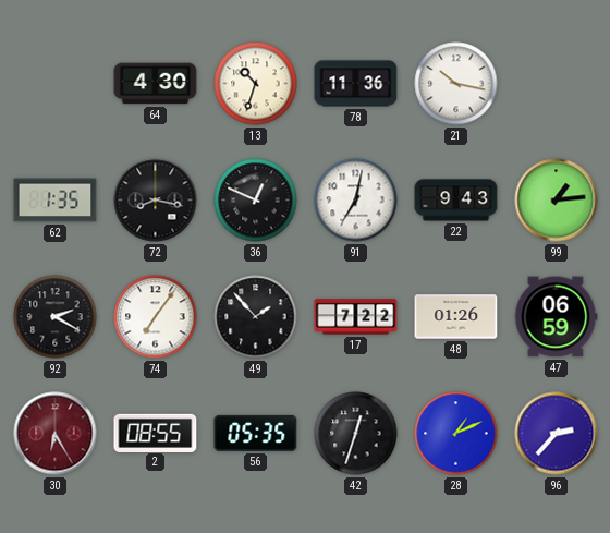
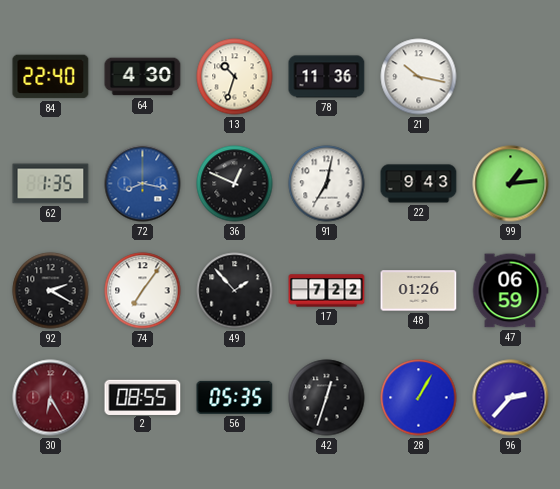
84: none -> 22:40
72 dial: black -> blue
28: 1:11 -> 1:05
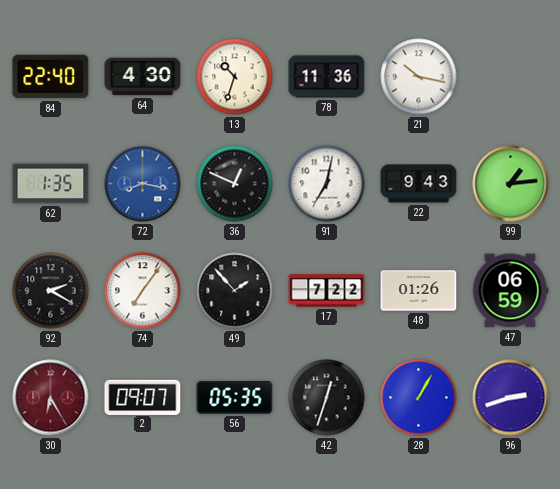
2: 08:55 -> 09:07
96: 2:37 -> 2:42
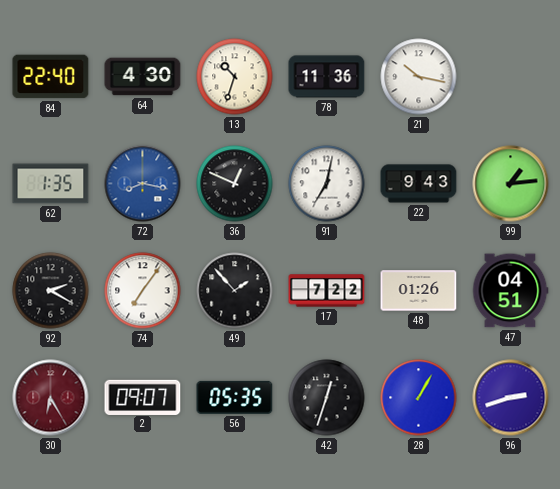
47: 06:59 -> 04:51
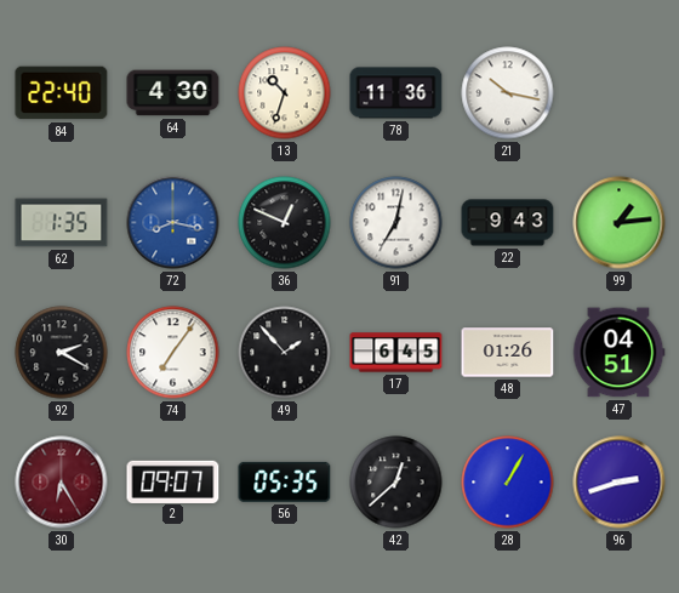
17: 7:22 -> 6:45
42: 12:33 -> 12:38
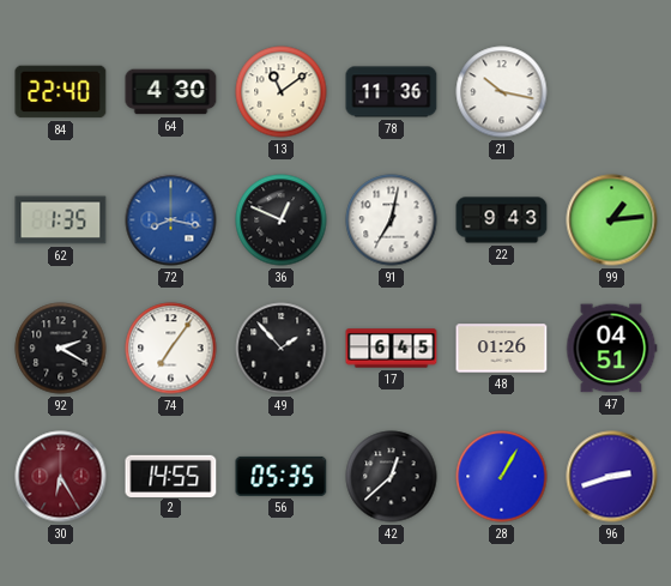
13: 10:33 -> 11:09
2: 09:07 -> 14:55
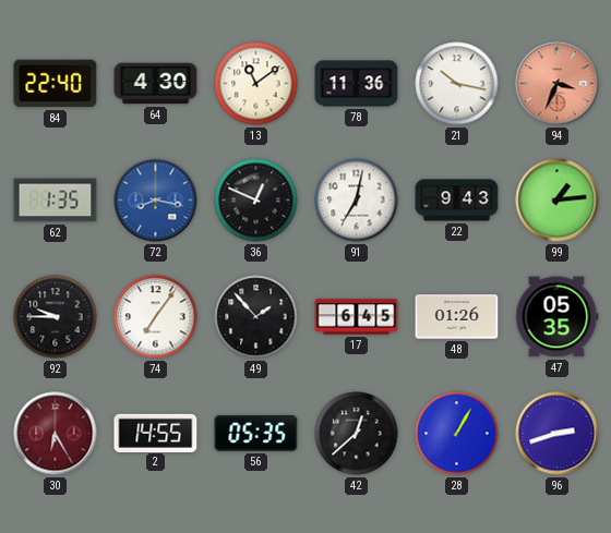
94: none -> 3:34
92: 2:20 -> 9:45
47: 04:51 -> 05:35
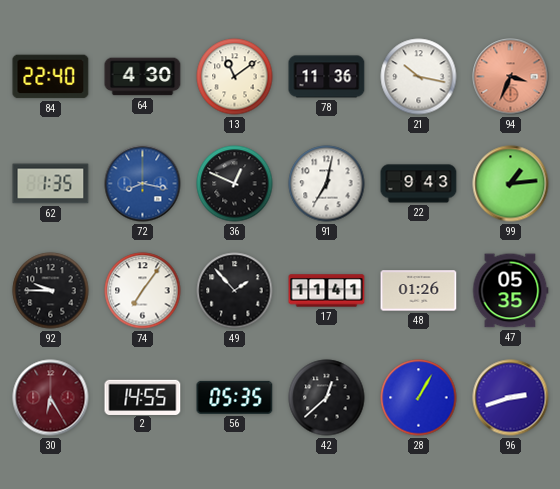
17: 6:45 -> 11:41
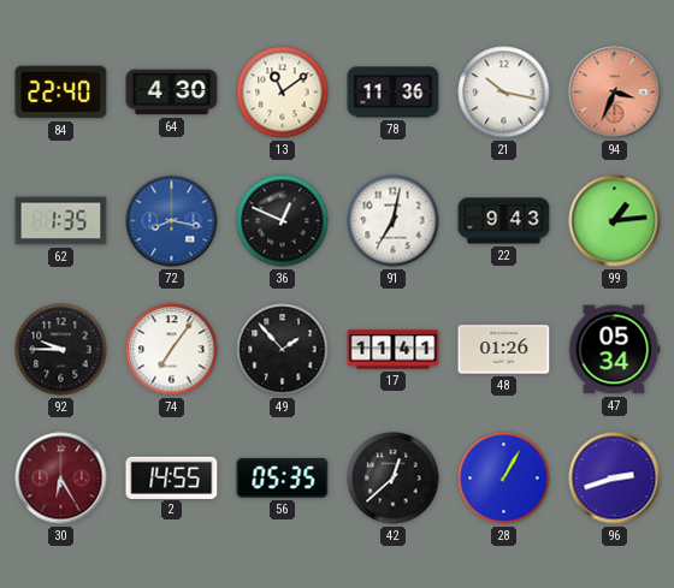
47: 05:35 -> 05:34
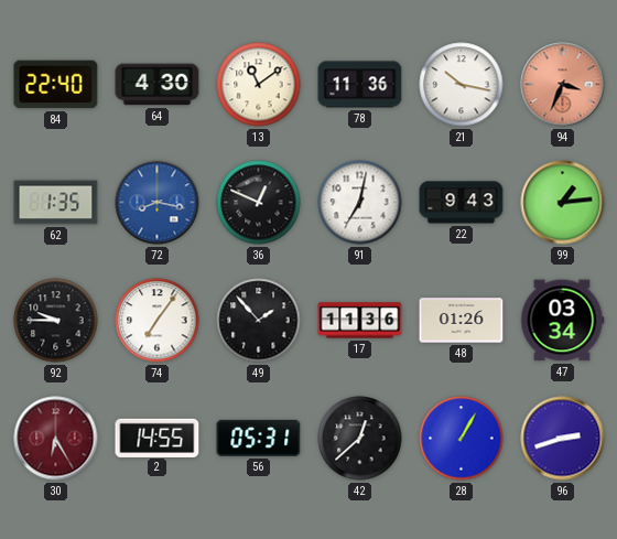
17: 11:41 -> 11:36
47: 05:34 -> 03:34
56: 05:35 -> 05:31
